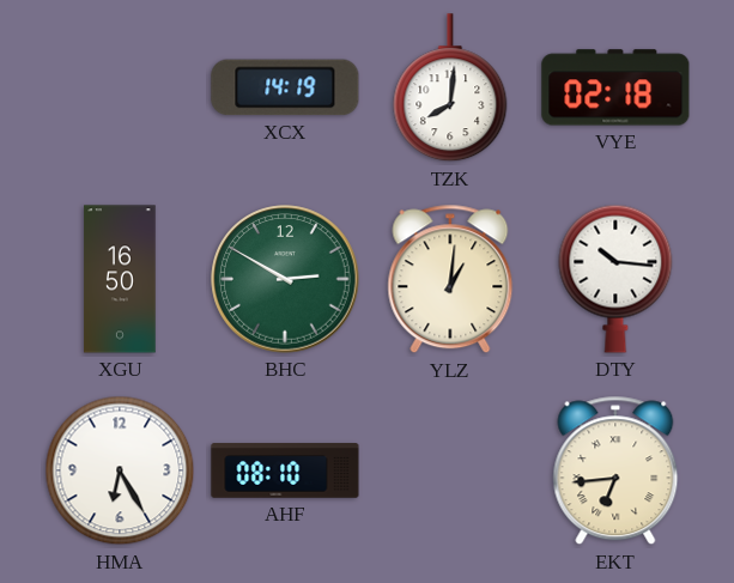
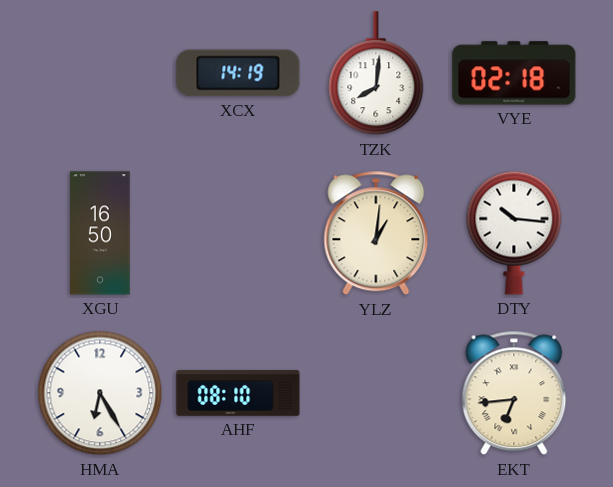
BHC: 2:50 -> none
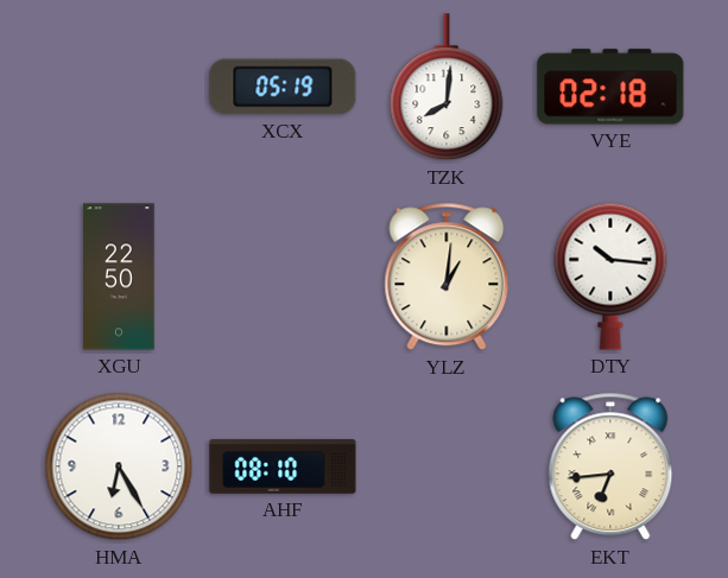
XCX: 14:19 -> 05:19
XGU: 16:50 -> 22:50
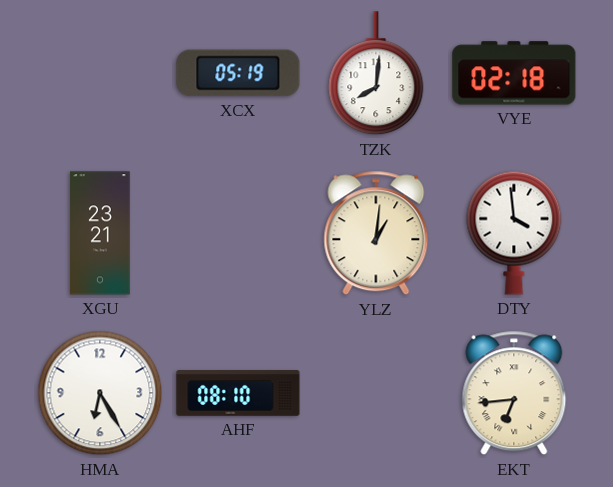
XGU: 22:50 -> 23:21
DTY: 10:16 -> 3:59
